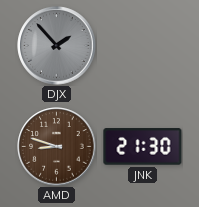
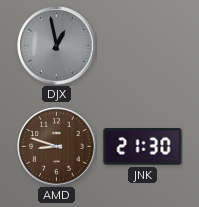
DJX: 1:53 -> 12:58
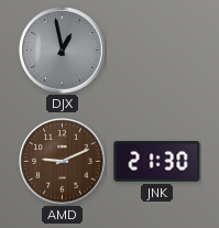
AMD: 8:48 -> 9:11
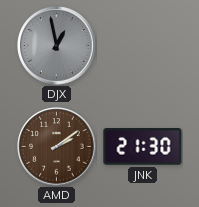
AMD: 9:11 -> 2:09
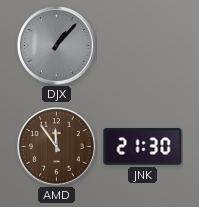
DJX: 12:58 -> 1:07
AMD: 2:09 -> 11:54
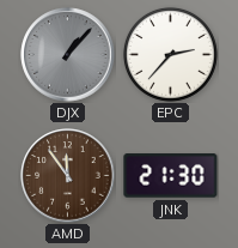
EPC: none -> 2:37
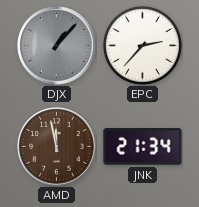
AMD: 11:54 -> 11:58
JNK: 21:30 -> 21:34
